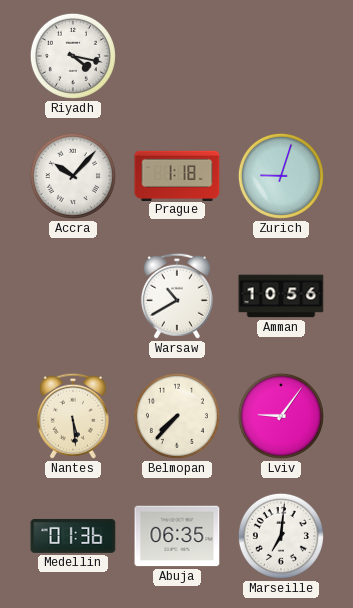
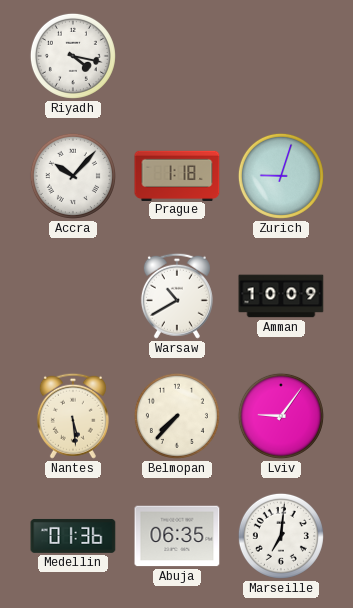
Amman: 10:56 -> 10:09
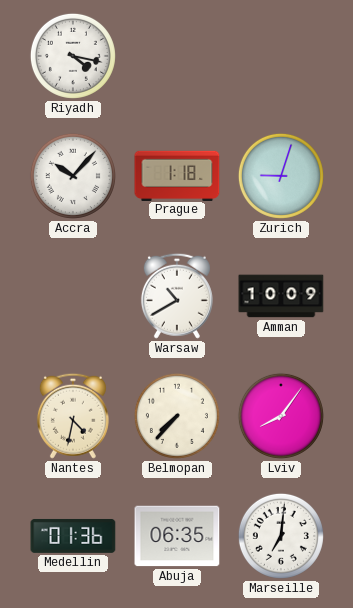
Nantes: 5:29 -> 4:32
Lviv: 9:06 -> 8:06
